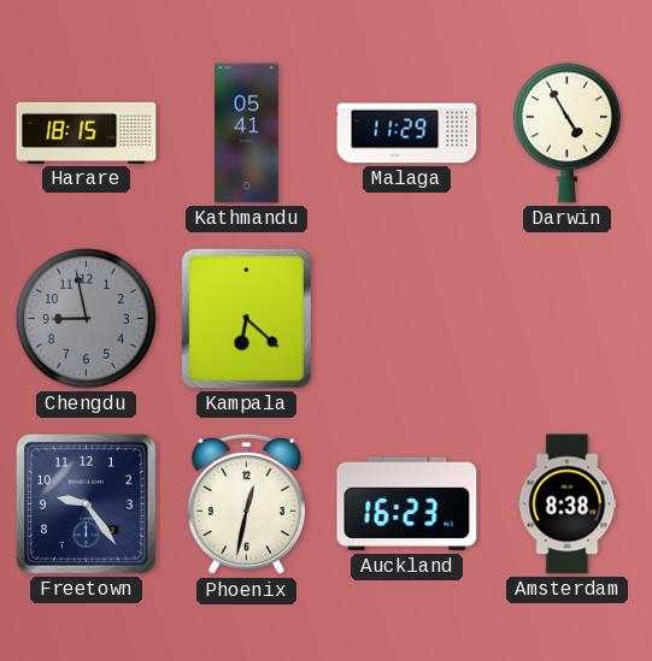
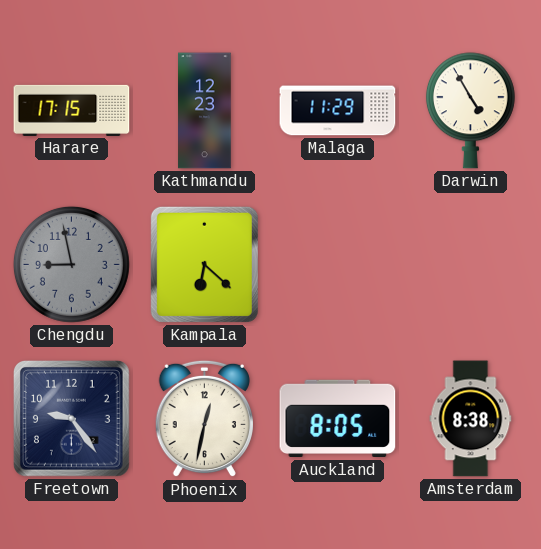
Harare: 18:15 -> 17:15
Kathmandu: 05:41 -> 12:23
Auckland: 16:23 -> 8:05
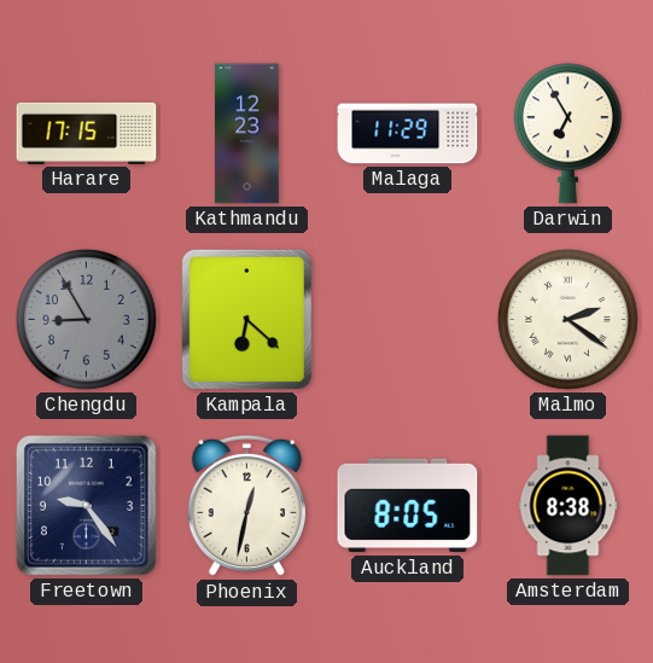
Darwin: 4:55 -> 6:55
Chengdu: 8:58 -> 8:55
Malmo: none -> 2:21
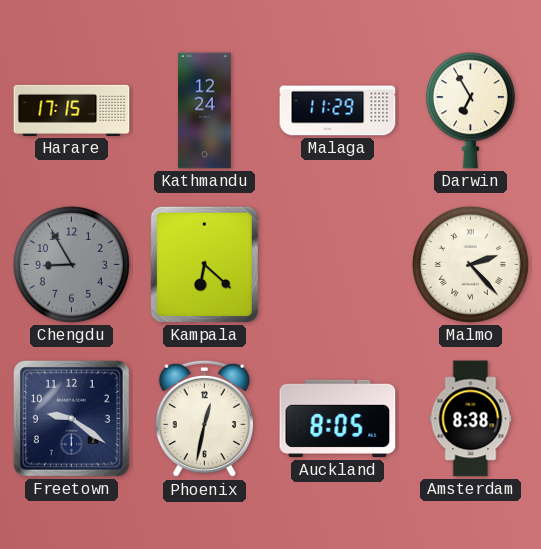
Kathmandu: 12:23 -> 12:24
Malmo: 2:21 -> 2:23
Freetown: 9:24 -> 9:21
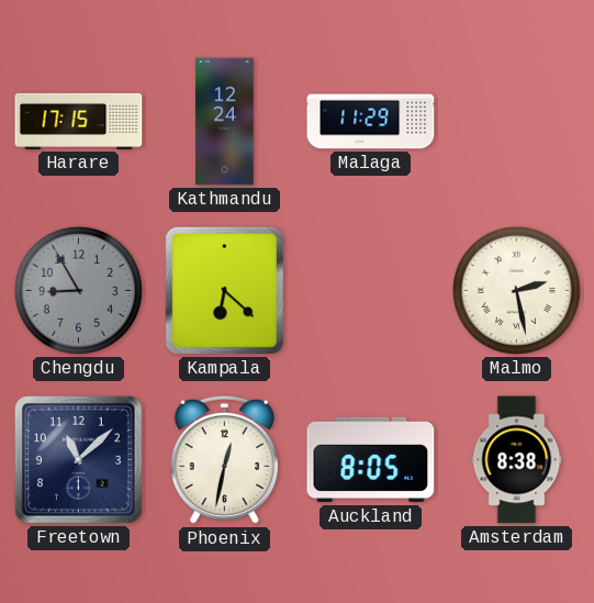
Darwin: 6:55 -> none
Malmo: 2:23 -> 2:28
Freetown: 9:21 -> 11:08
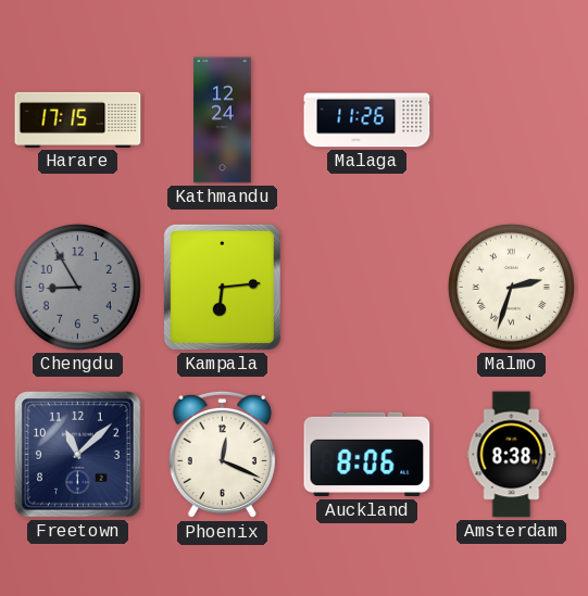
Malaga: 11:29 -> 11:26
Kampala: 6:22 -> 6:14
Malmo: 2:28 -> 2:33
Phoenix: 12:32 -> 12:19
Auckland: 8:05 -> 8:06
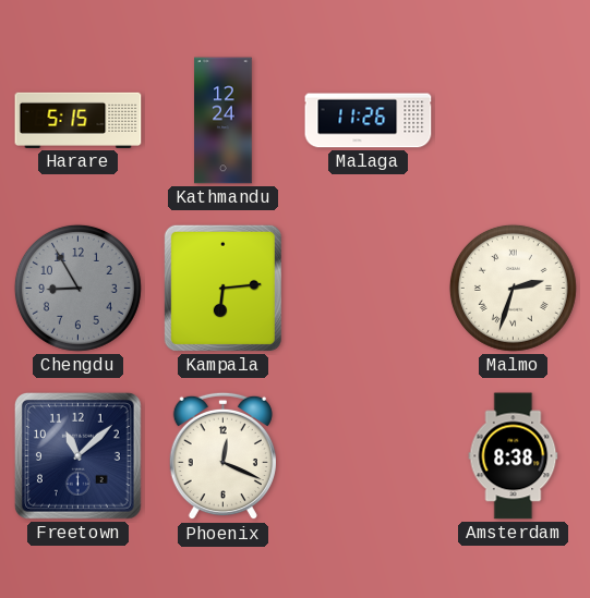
Harare: 17:15 -> 5:15
Auckland: 8:06 -> none
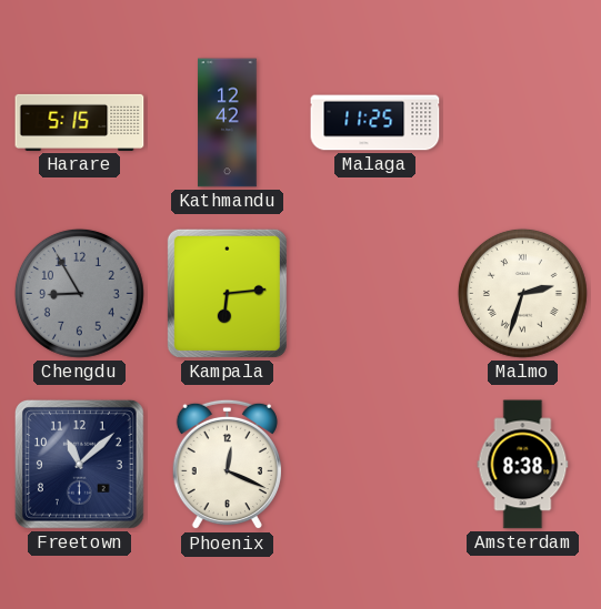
Kathmandu: 12:24 -> 12:42
Malaga: 11:26 -> 11:25
